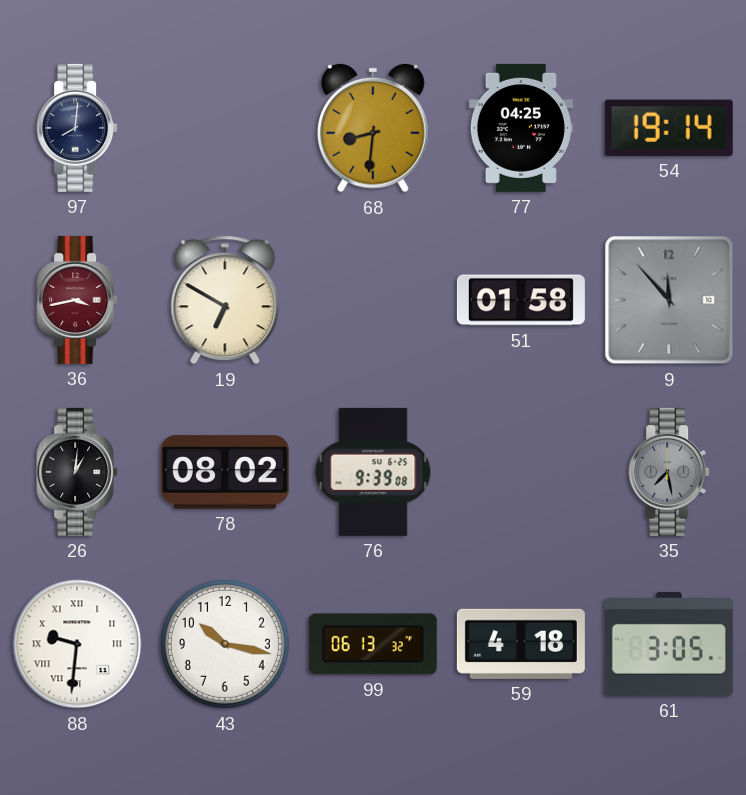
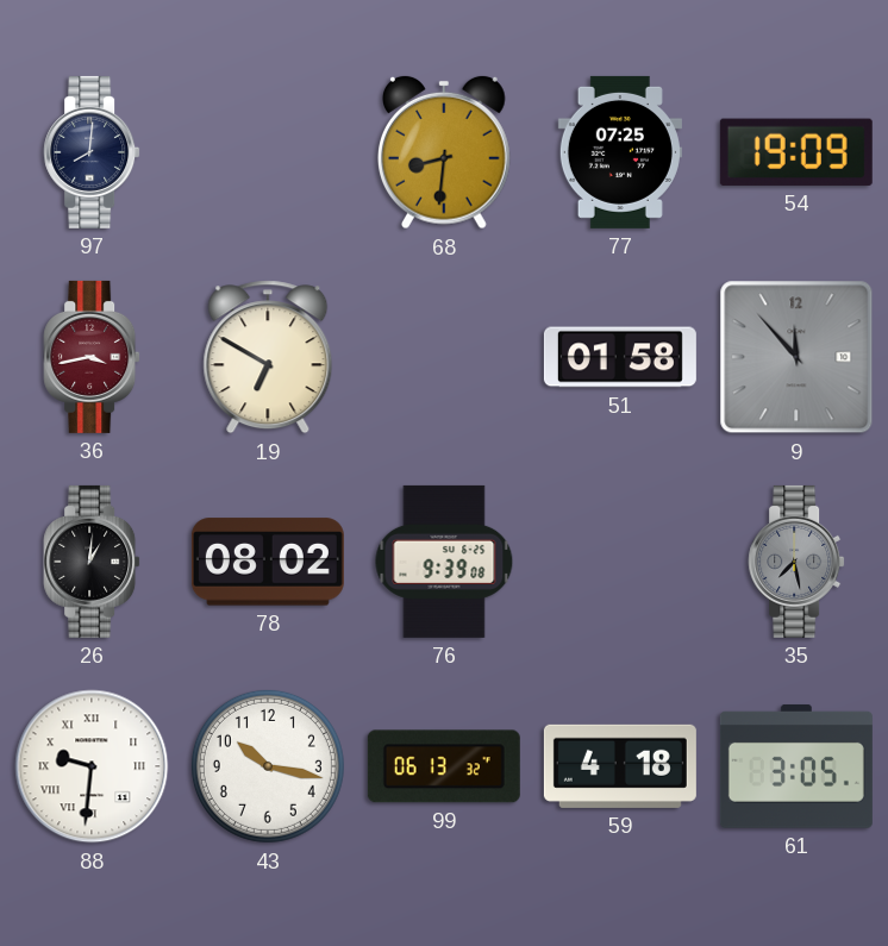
77: 04:25 -> 07:25
54: 19:14 -> 19:09
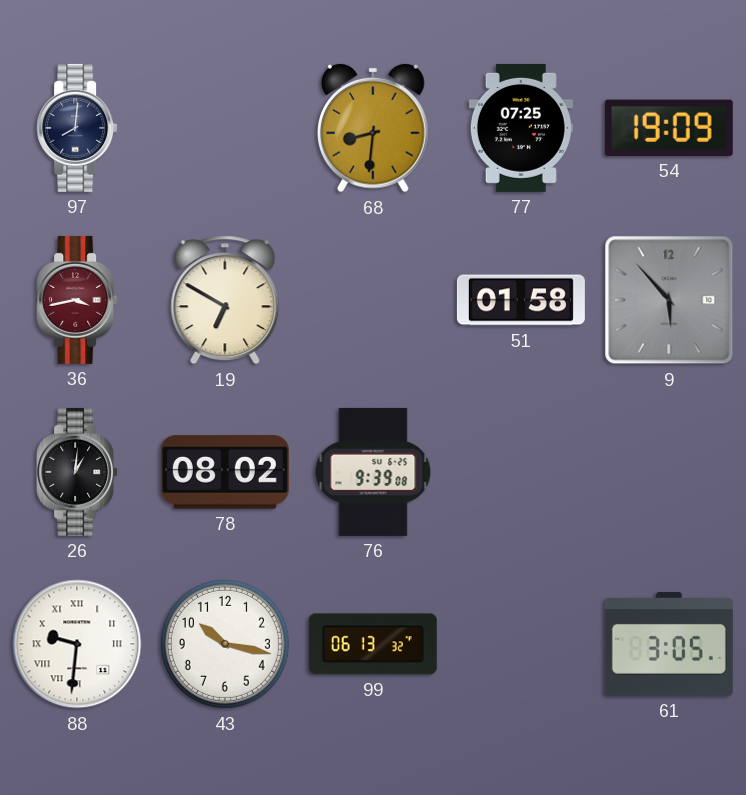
9: 11:53 -> 5:53
35: 7:28 -> none
59: 4:18 -> none
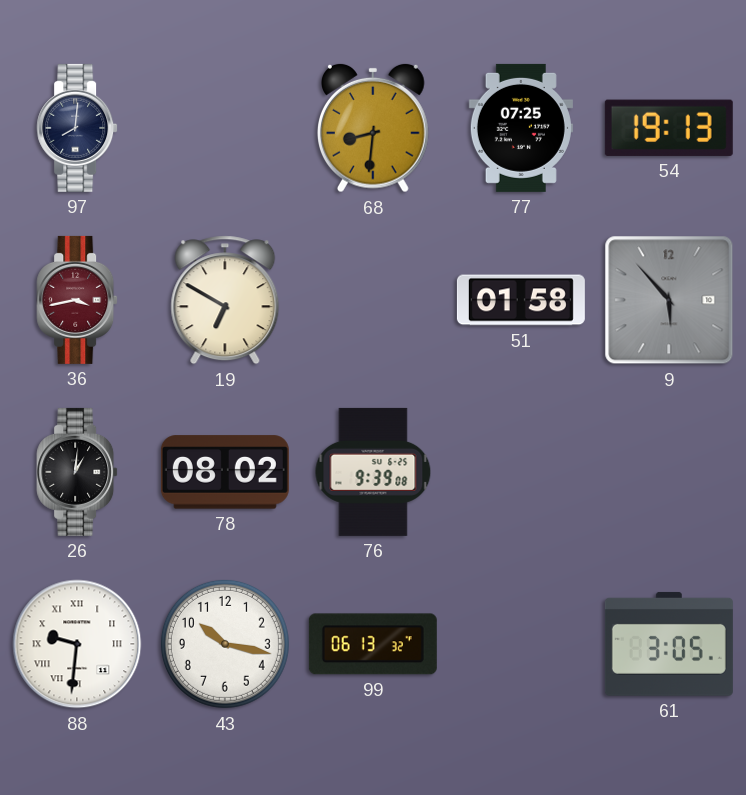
54: 19:09 -> 19:13
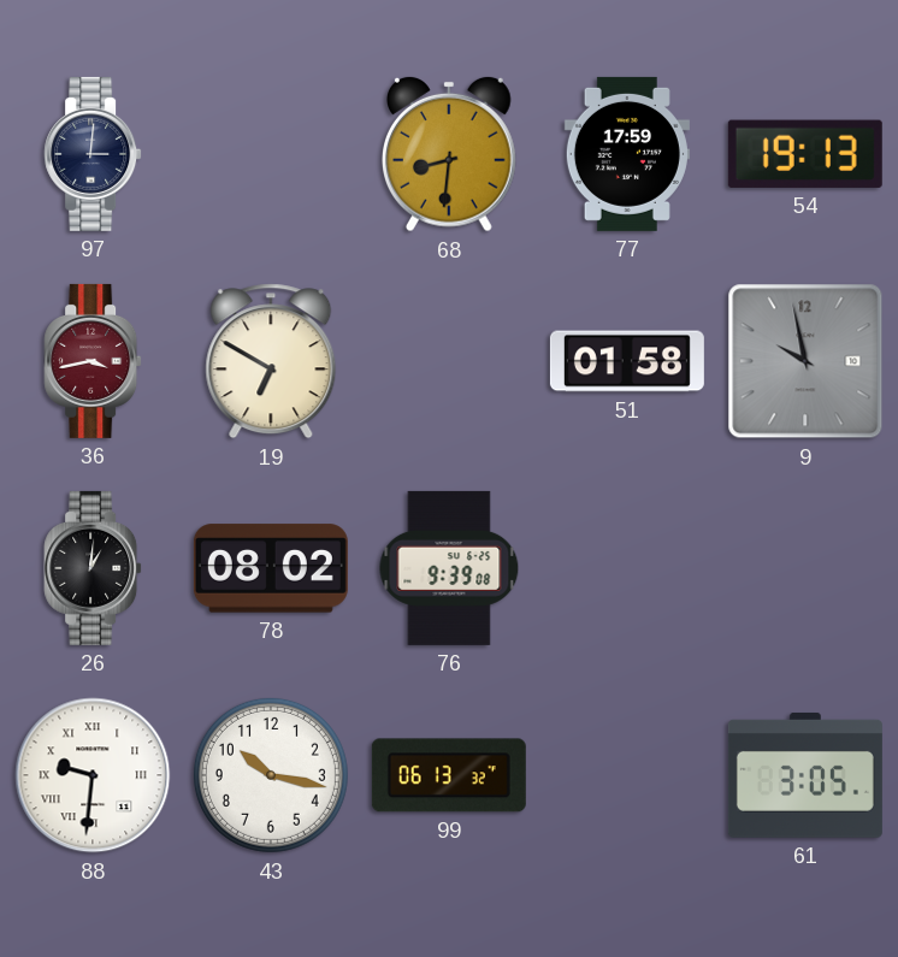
97: 8:01 -> 3:01
77: 07:25 -> 17:59
9: 5:53 -> 9:58
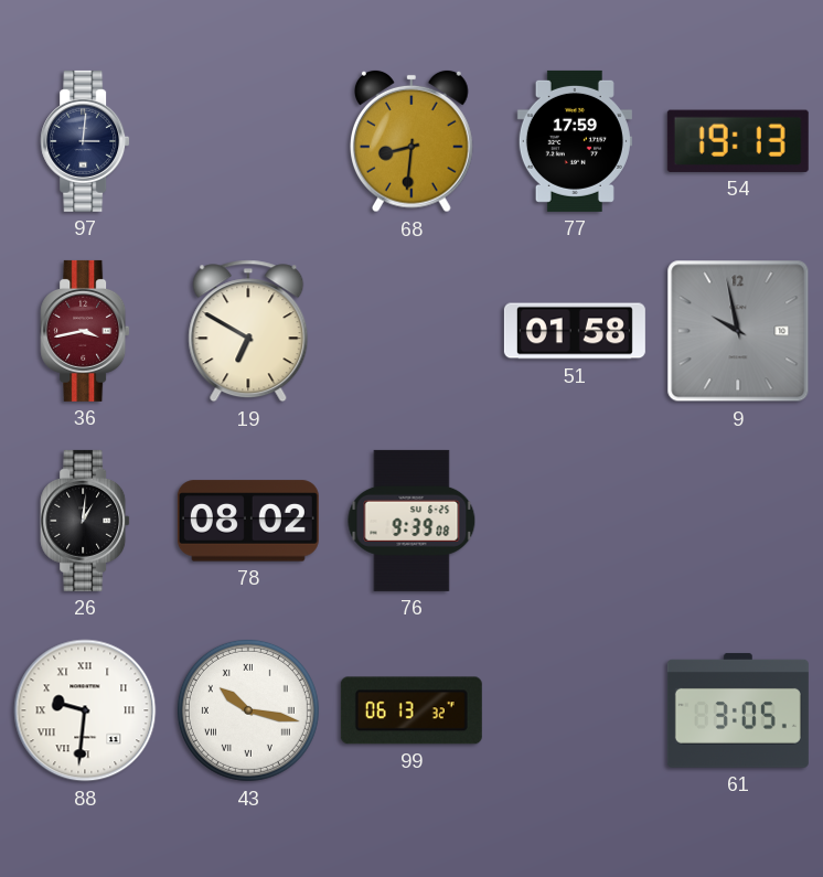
43 numerals: Arabic -> Roman
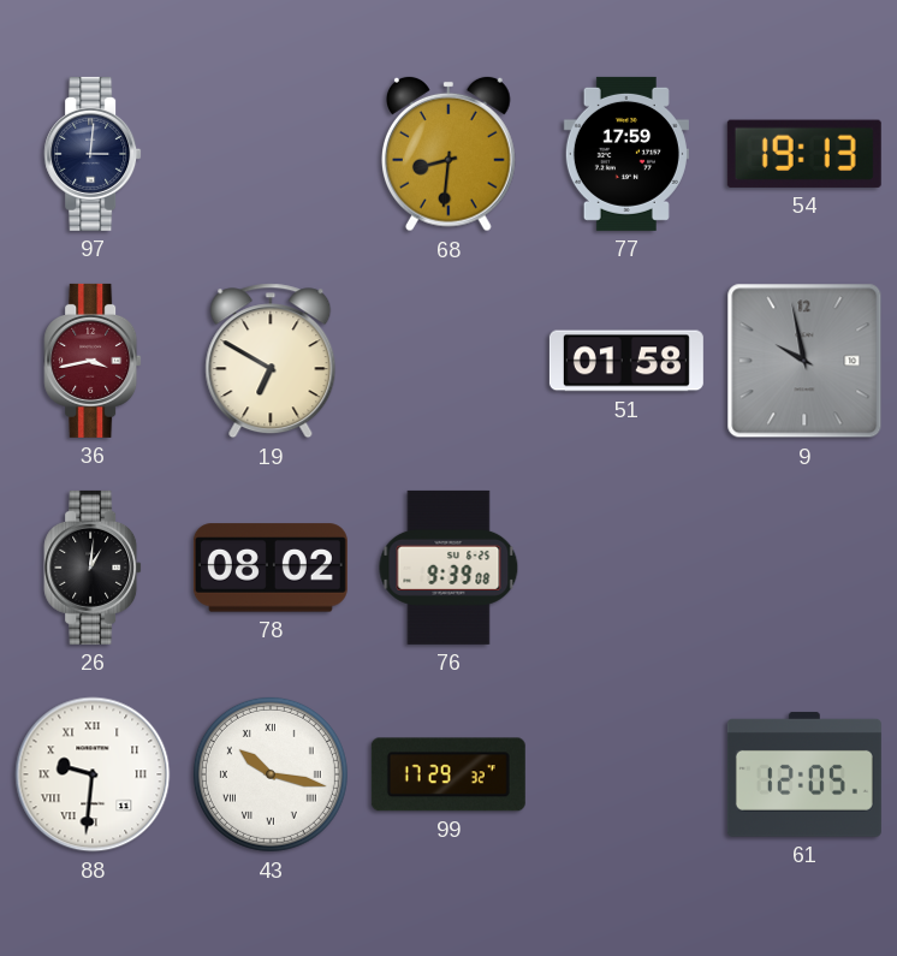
99: 06:13 -> 17:29
61: 3:05 -> 12:05
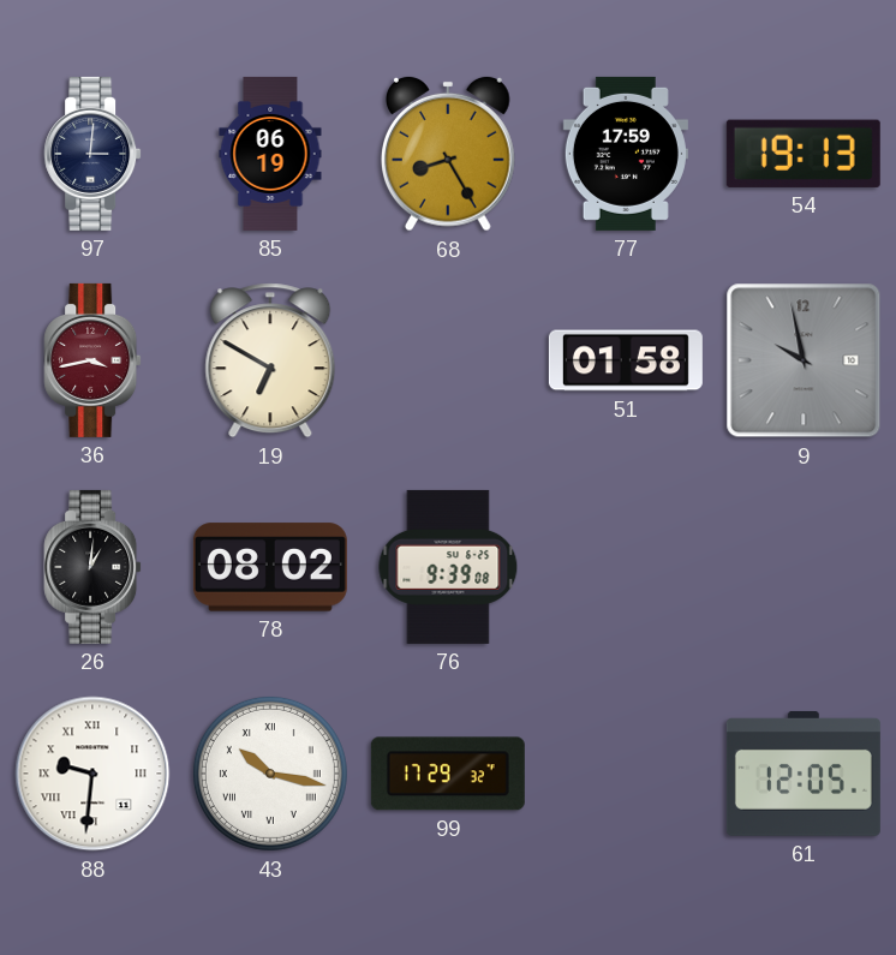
85: none -> 06:19
68: 8:31 -> 8:25
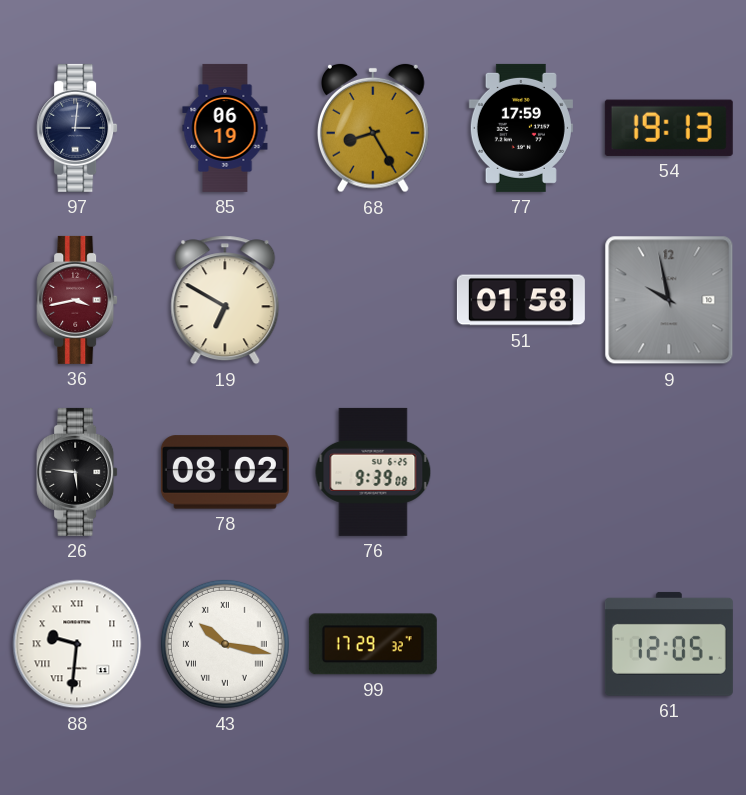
26: 1:01 -> 5:46
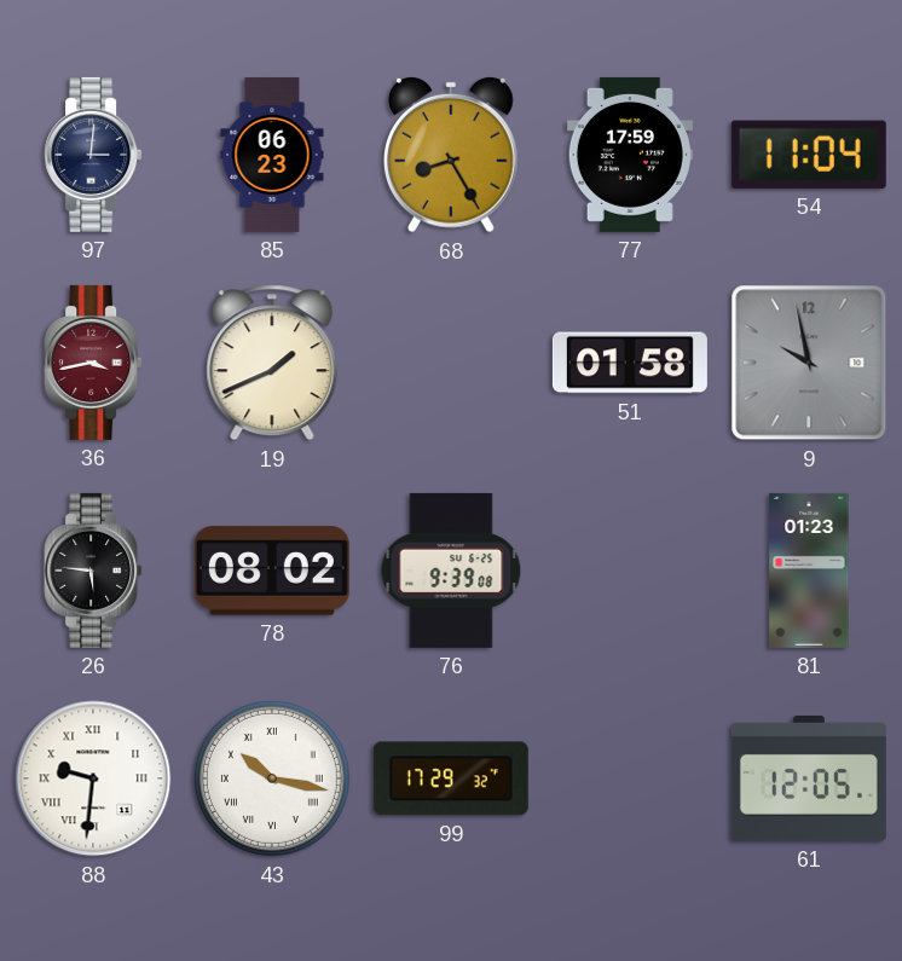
85: 06:19 -> 06:23
54: 19:13 -> 11:04
19: 6:50 -> 1:41
81: none -> 01:23
